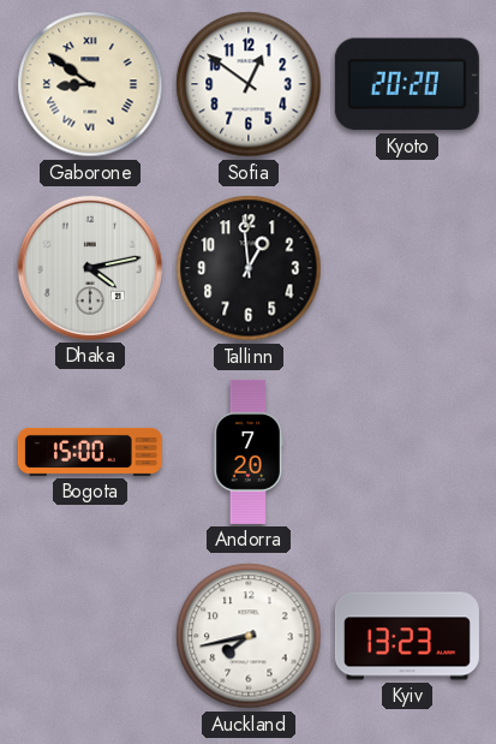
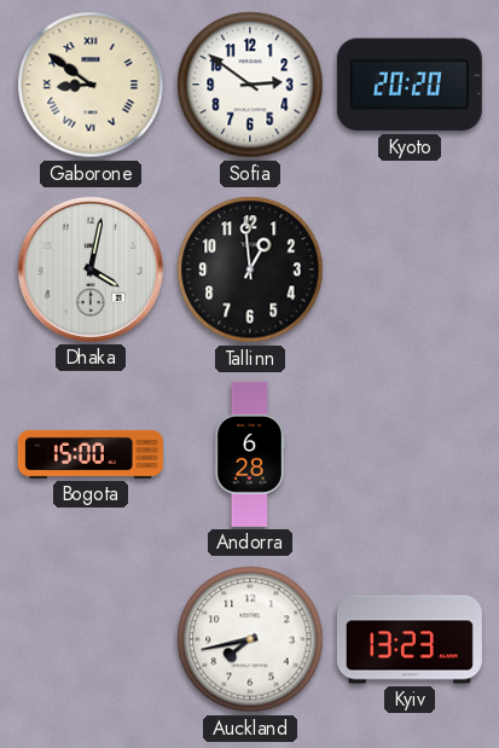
Sofia: 12:51 -> 2:51
Dhaka: 4:13 -> 4:02
Andorra: 7:20 -> 6:28
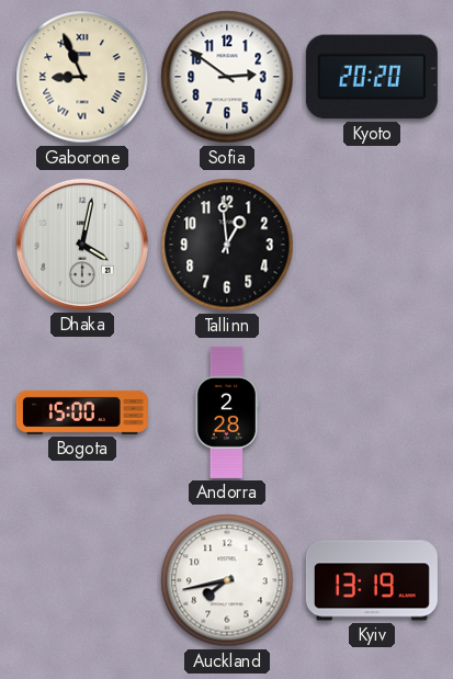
Gaborone: 8:51 -> 8:56
Andorra: 6:28 -> 2:28
Kyiv: 13:23 -> 13:19
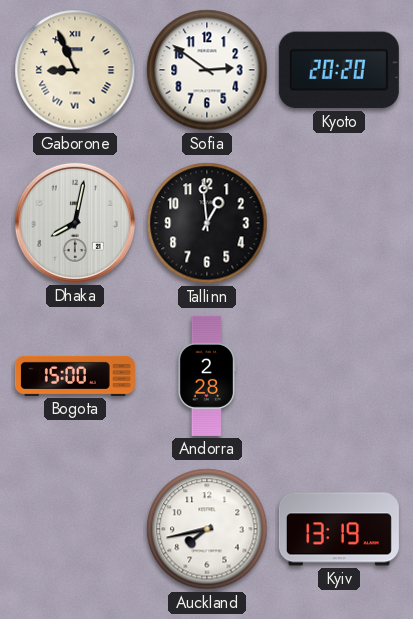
Dhaka: 4:02 -> 8:02
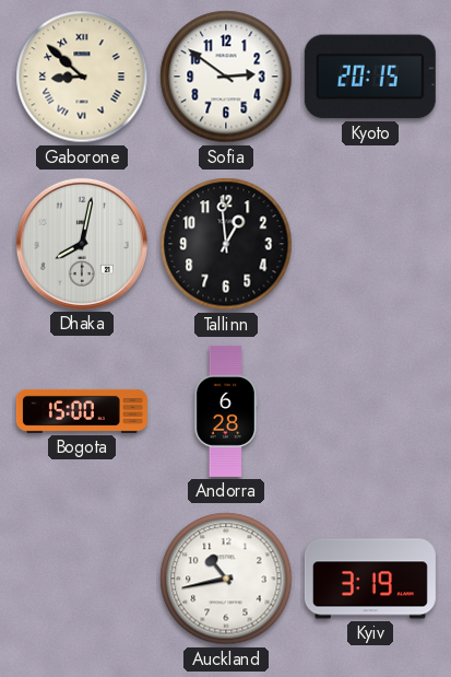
Gaborone: 8:56 -> 8:52
Kyoto: 20:20 -> 20:15
Andorra: 2:28 -> 6:28
Auckland: 7:43 -> 10:43
Kyiv: 13:19 -> 3:19
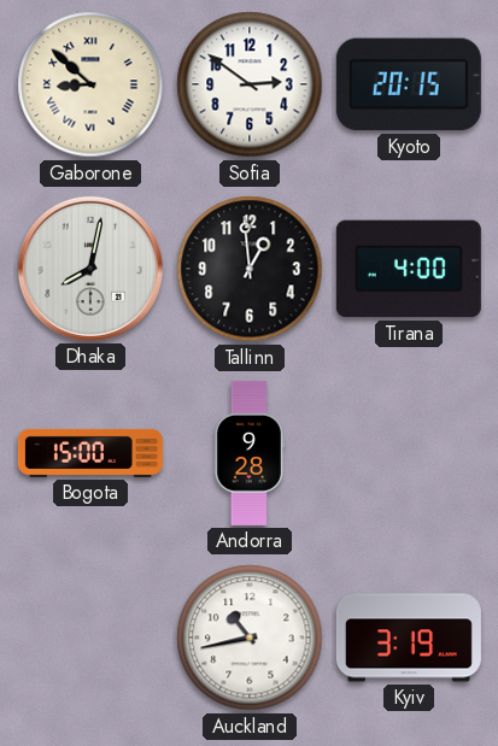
Tirana: none -> 4:00
Andorra: 6:28 -> 9:28
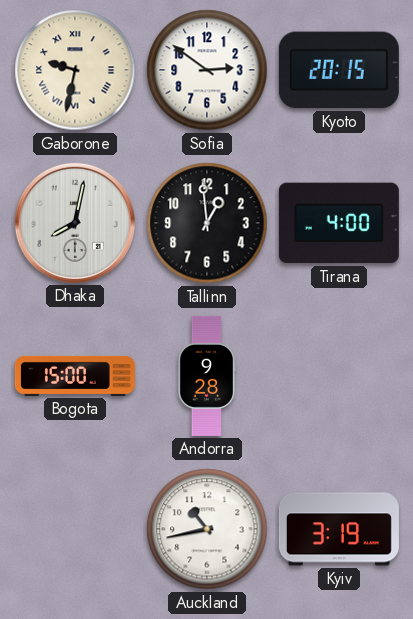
Gaborone: 8:52 -> 9:32
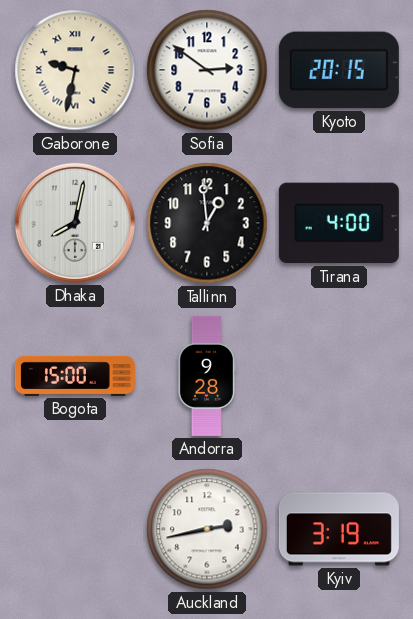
Auckland: 10:43 -> 2:43
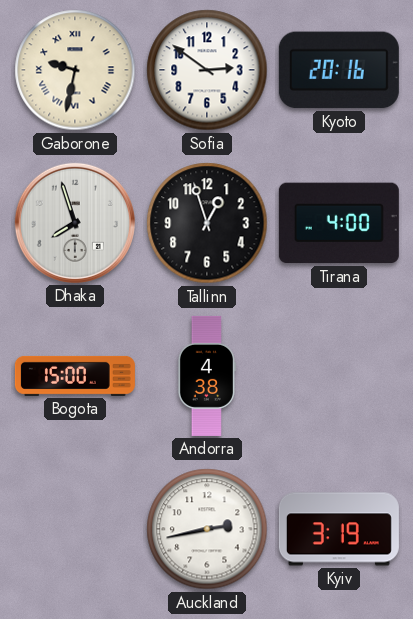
Kyoto: 20:15 -> 20:16
Dhaka: 8:02 -> 7:57
Tallinn: 12:59 -> 12:57
Andorra: 9:28 -> 4:38
